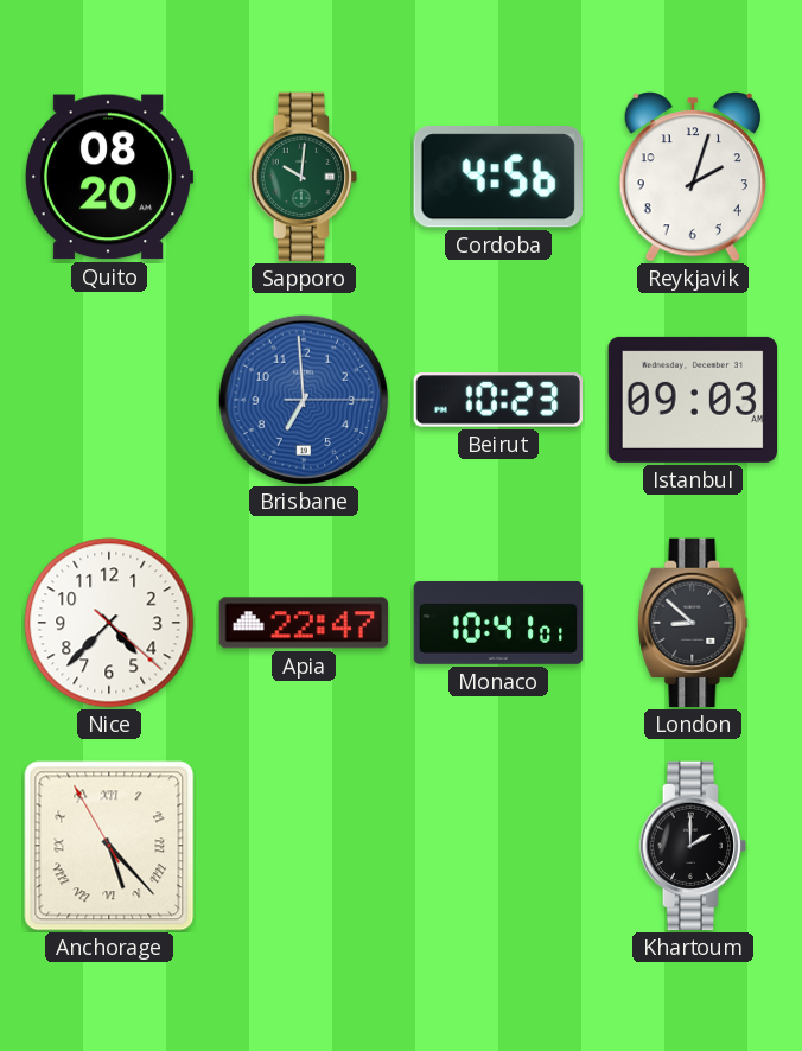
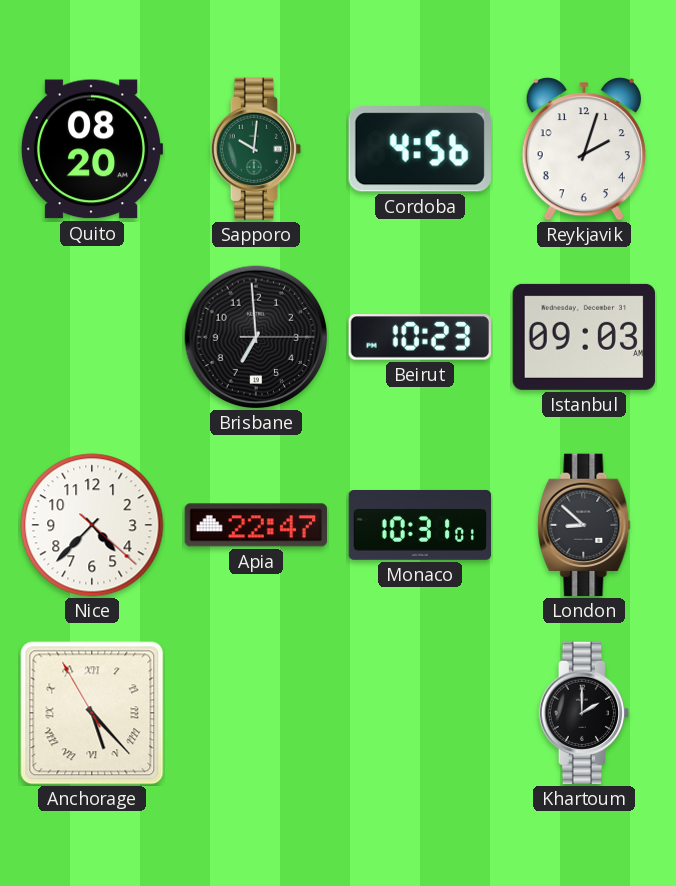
Brisbane dial: blue -> black
Monaco: 10:41 -> 10:31
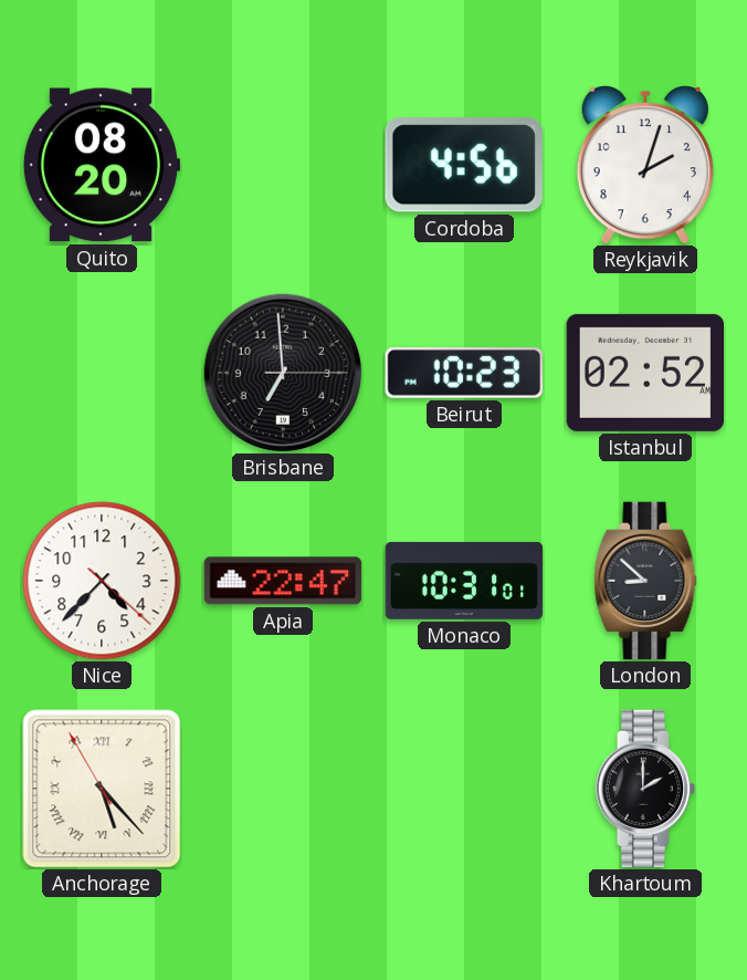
Sapporo: 10:01 -> none
Istanbul: 09:03 -> 02:52
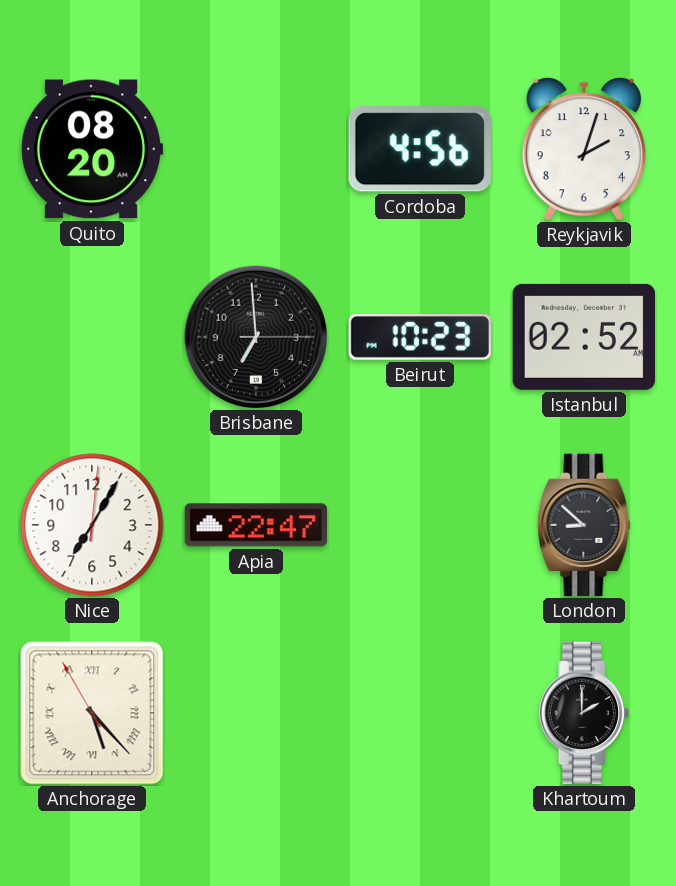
Nice: 4:37 -> 7:05
Monaco: 10:31 -> none
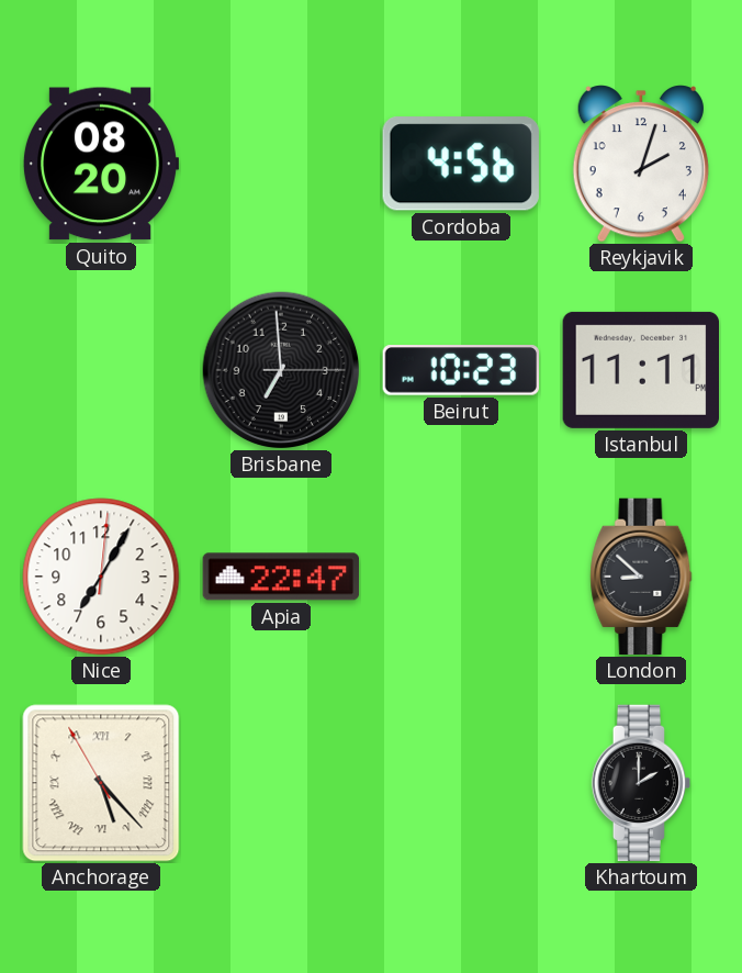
Istanbul: 02:52 -> 11:11
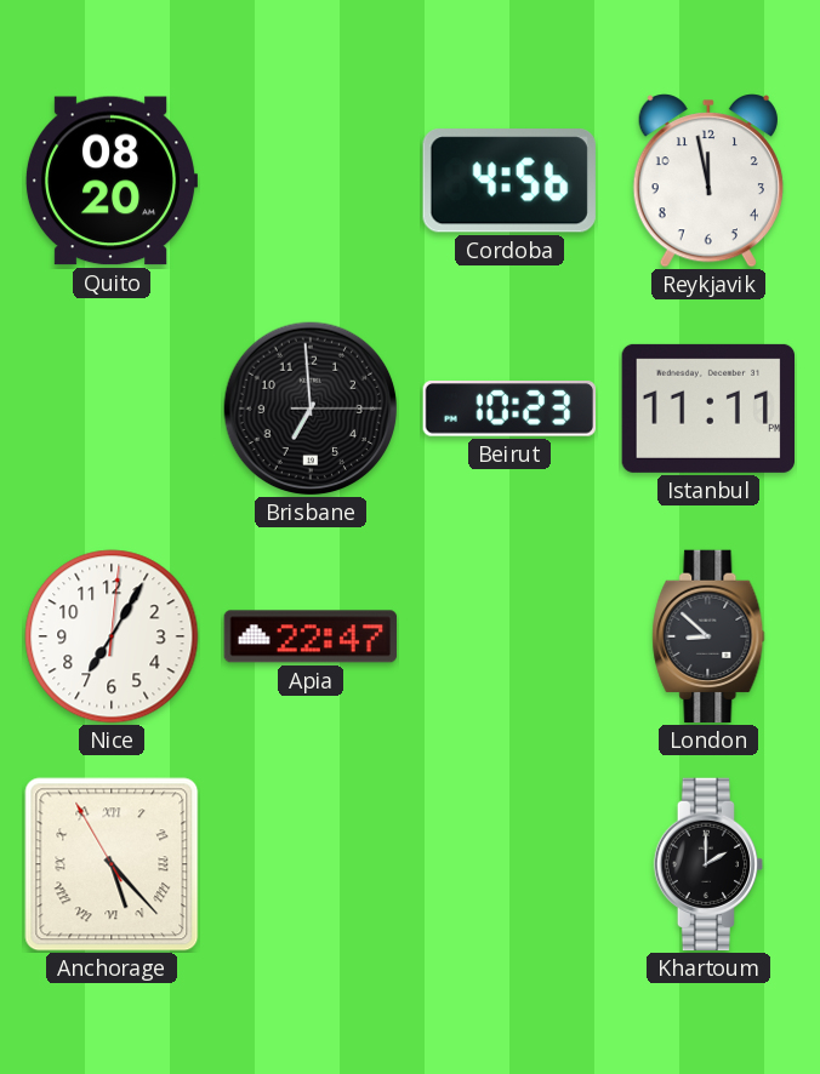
Reykjavik: 2:03 -> 11:58
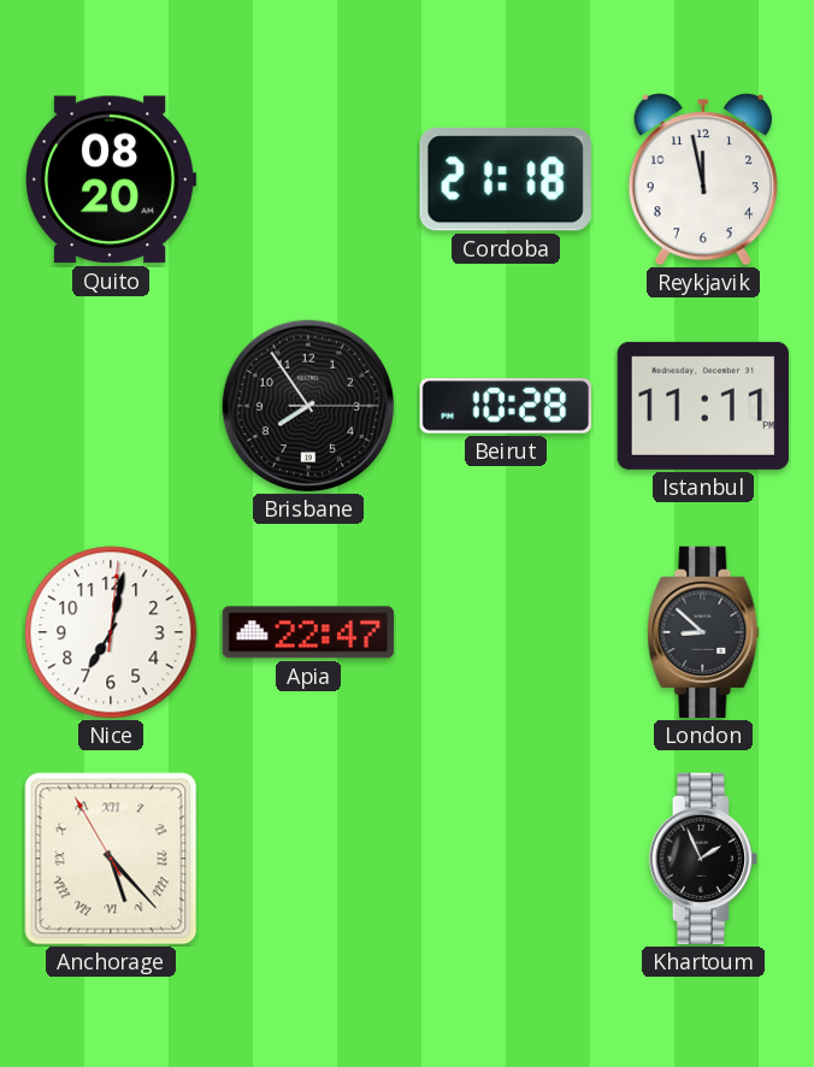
Cordoba: 4:56 -> 21:18
Brisbane: 6:59 -> 7:54
Beirut: 10:23 -> 10:28
Nice: 7:05 -> 7:02
Khartoum: 2:00 -> 1:56
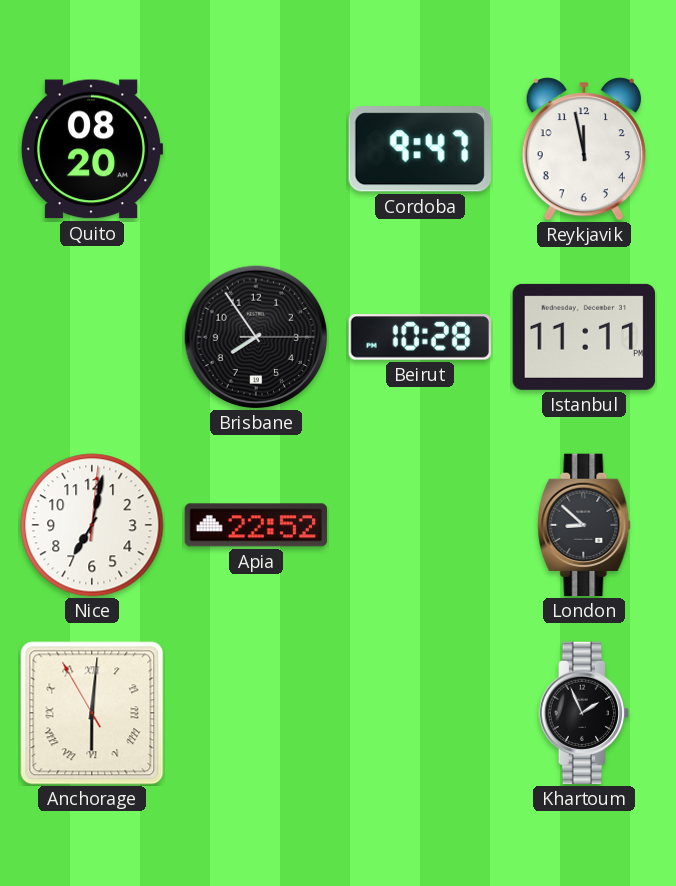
Cordoba: 21:18 -> 9:47
Apia: 22:47 -> 22:52
Anchorage: 5:22 -> 6:00
